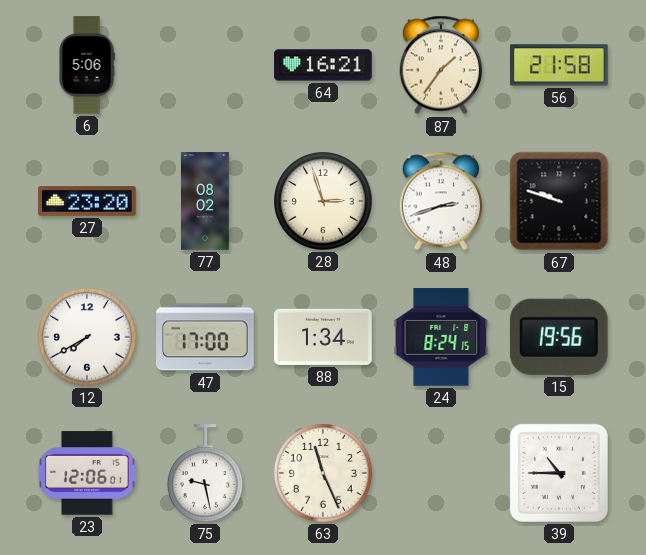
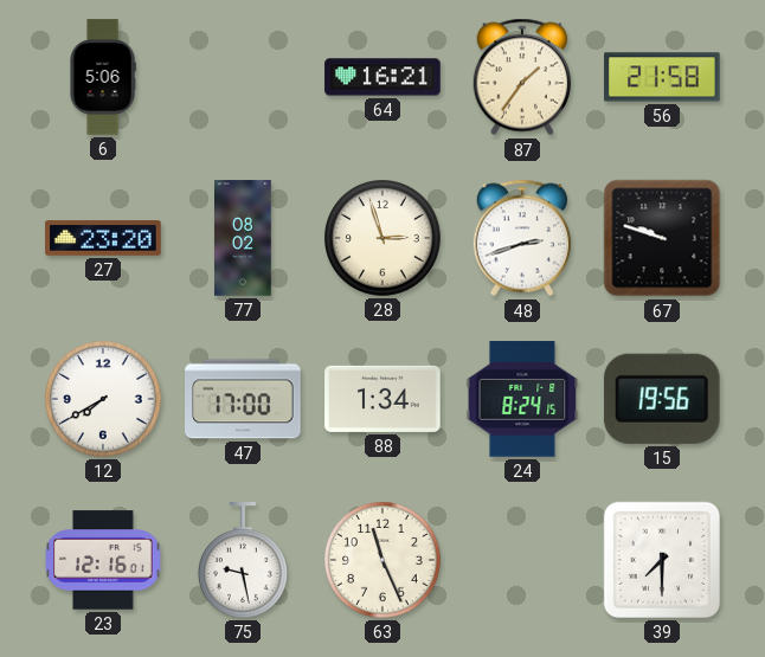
23: 12:06 -> 12:16
39: 10:45 -> 7:30
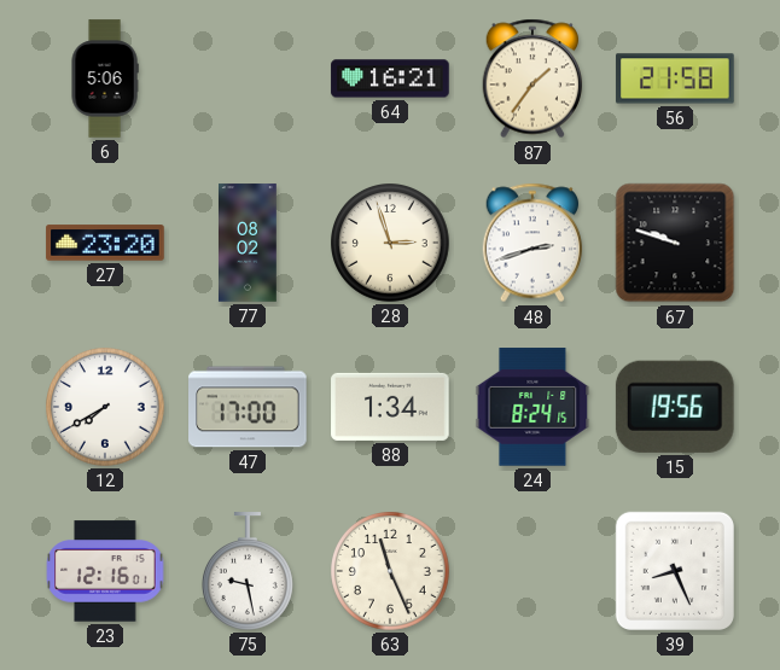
39: 7:30 -> 8:26
